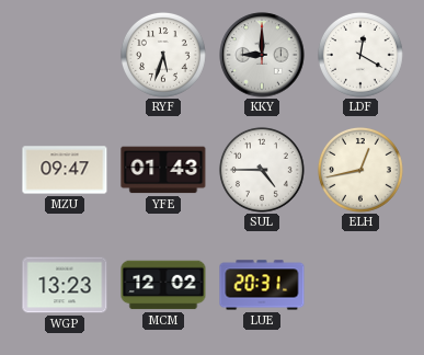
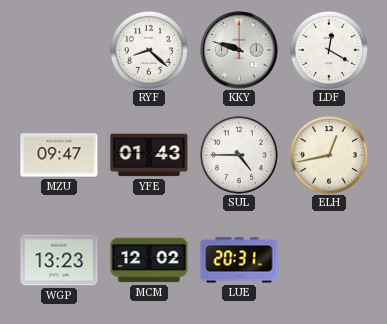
RYF: 5:33 -> 8:22
KKY: 9:00 -> 9:48
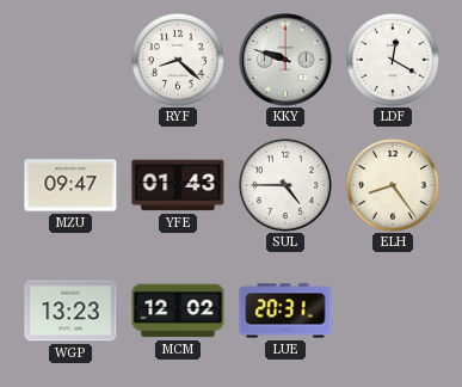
ELH: 12:43 -> 8:24
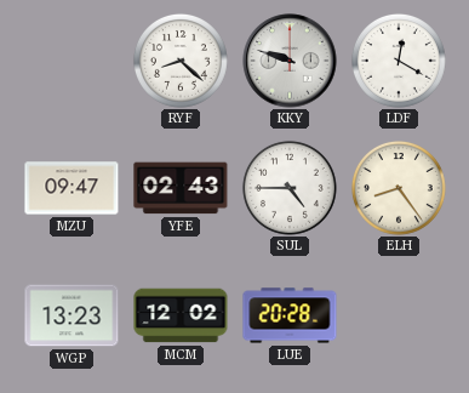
YFE: 01:43 -> 02:43
LUE: 20:31 -> 20:28
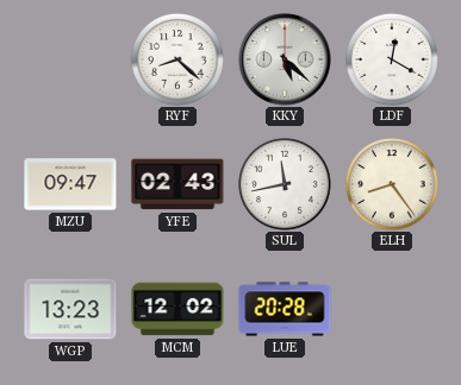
KKY: 9:48 -> 5:22
SUL: 4:45 -> 11:43
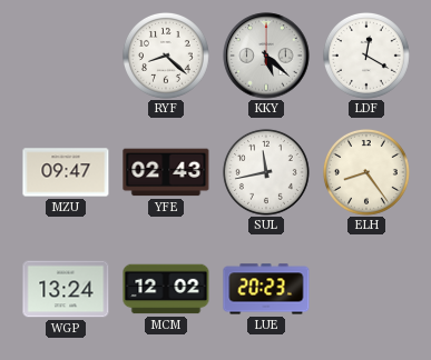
WGP: 13:23 -> 13:24
LUE: 20:28 -> 20:23
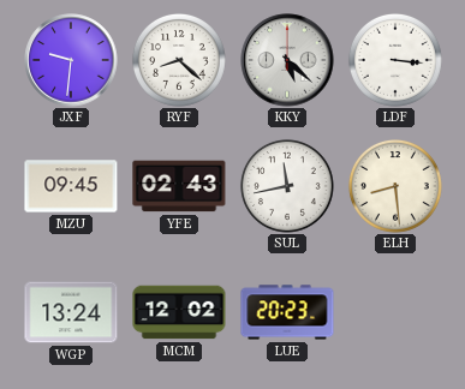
JXF: none -> 9:31
LDF: 12:20 -> 3:16
MZU: 09:47 -> 09:45
ELH: 8:24 -> 8:29
